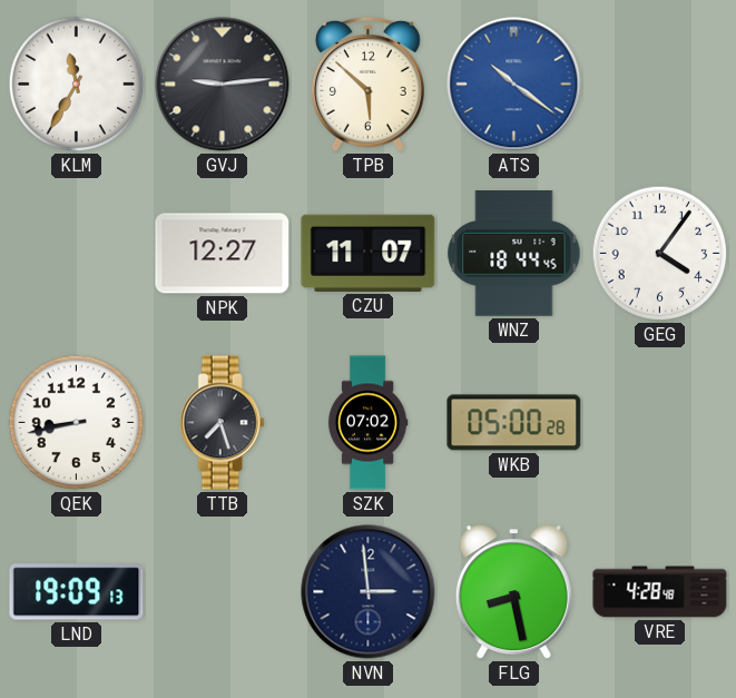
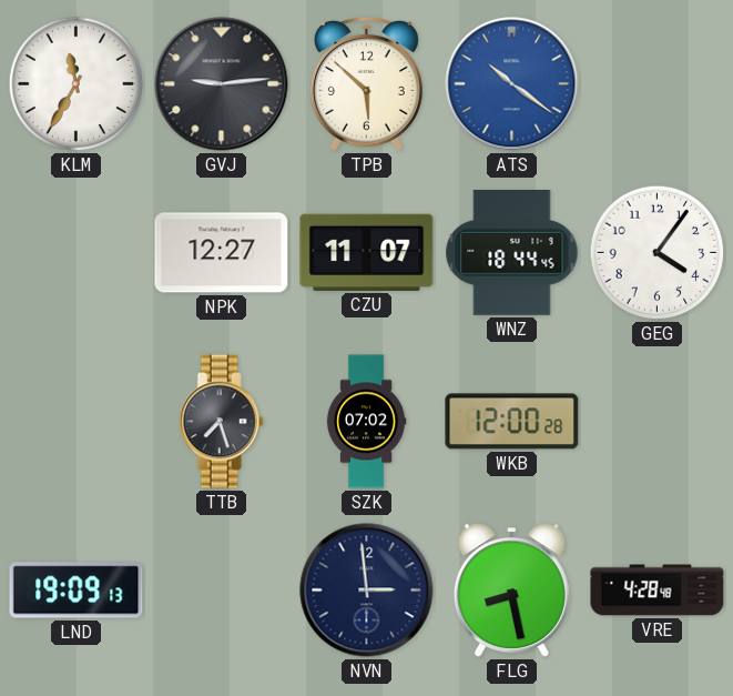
QEK: 8:43 -> none
WKB: 05:00 -> 12:00
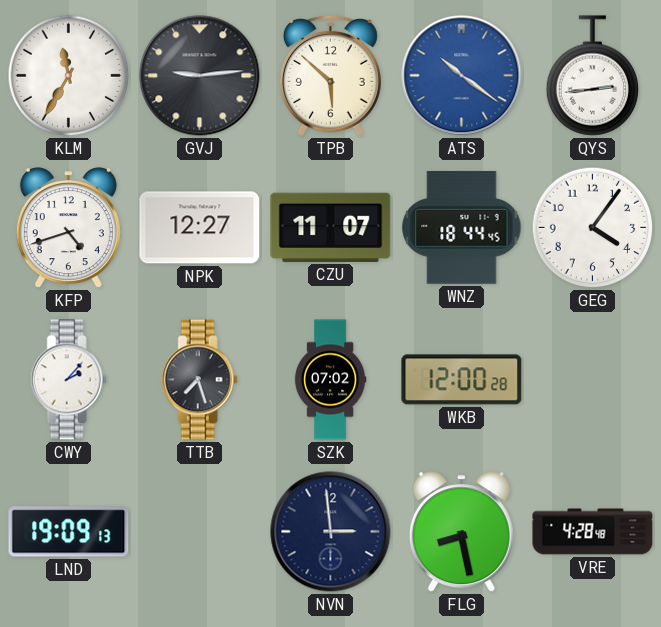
QYS: none -> 2:44
KFP: none -> 4:42
CWY: none -> 2:07
